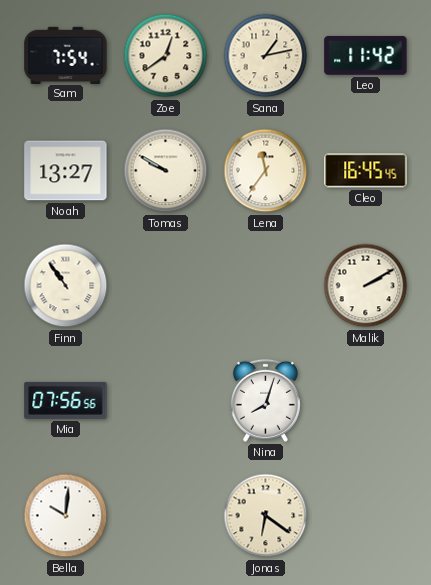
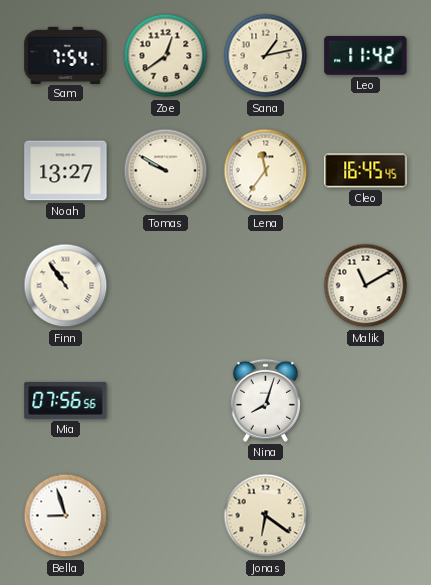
Malik: 2:10 -> 11:10
Bella: 10:01 -> 8:57
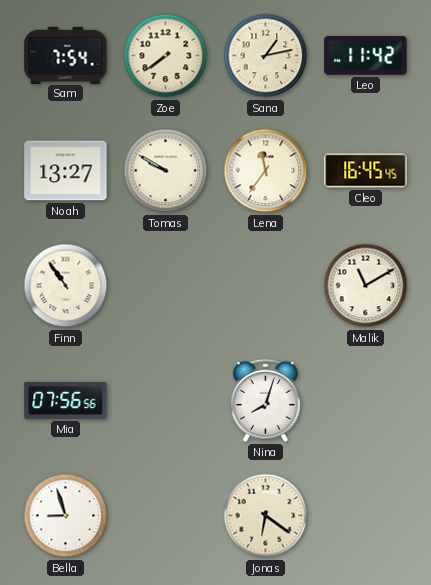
Zoe: 12:39 -> 7:39
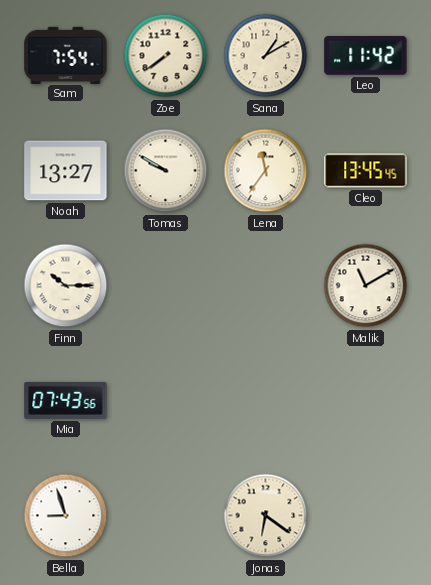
Sana: 1:13 -> 1:10
Cleo: 16:45 -> 13:45
Finn: 10:54 -> 10:15
Mia: 07:56 -> 07:43
Nina: 8:03 -> none
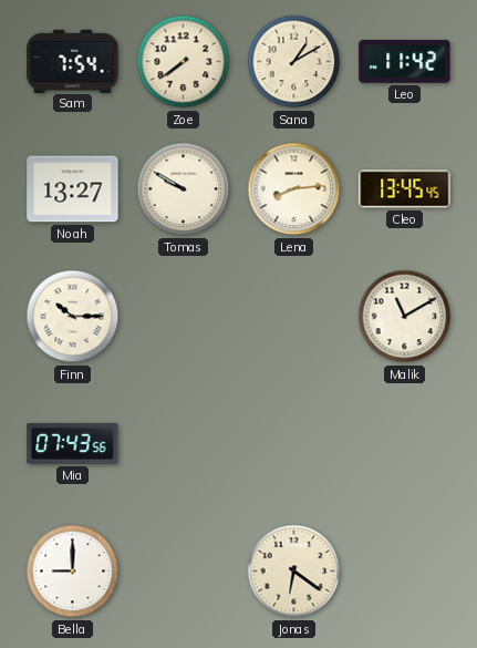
Lena: 11:36 -> 8:14
Bella: 8:57 -> 9:00
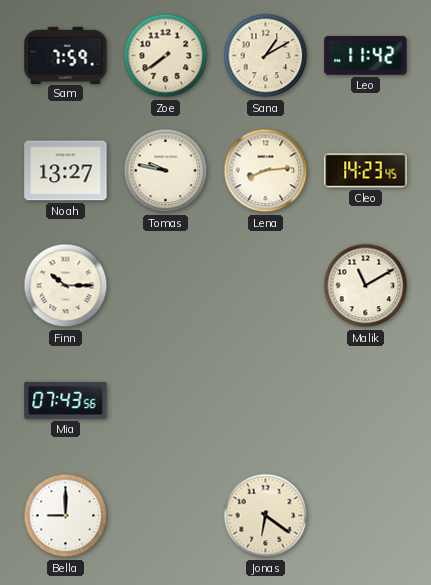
Sam: 7:54 -> 7:59
Tomas: 9:50 -> 9:47
Cleo: 13:45 -> 14:23
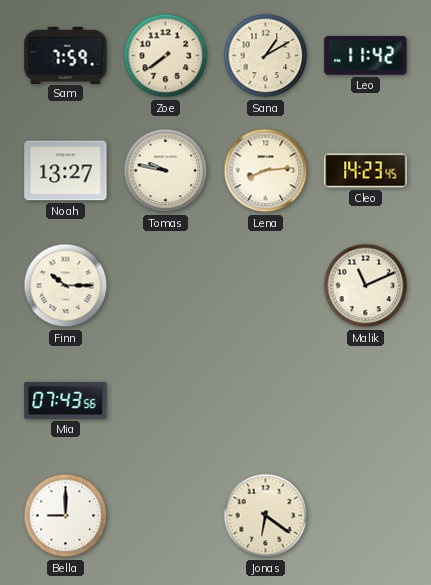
Malik: 11:10 -> 11:11
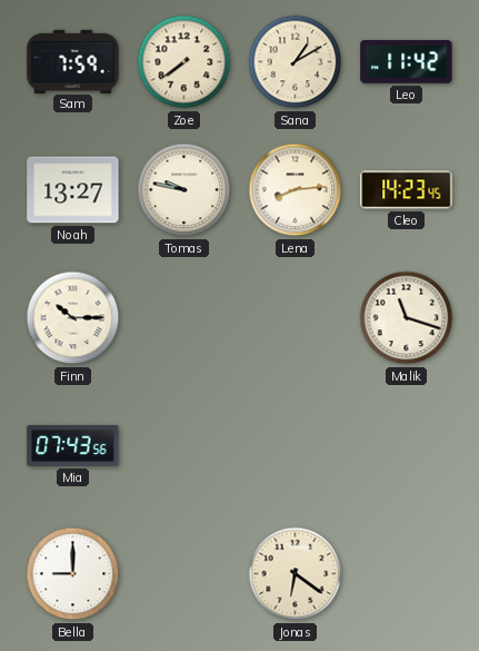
Malik: 11:11 -> 11:18
